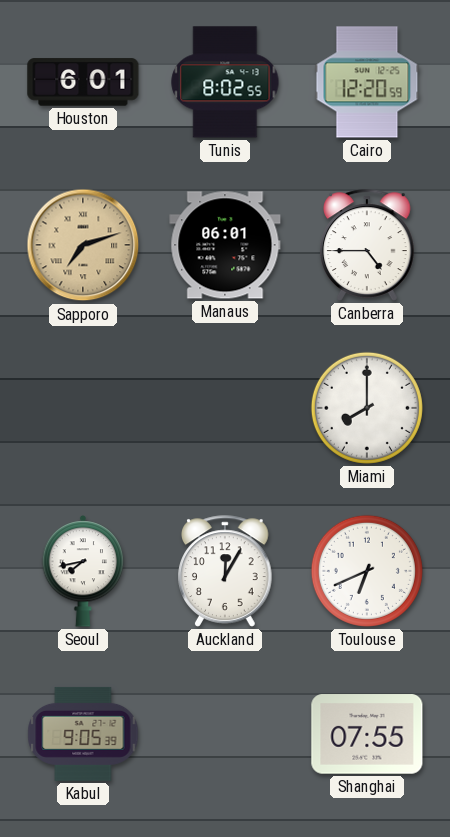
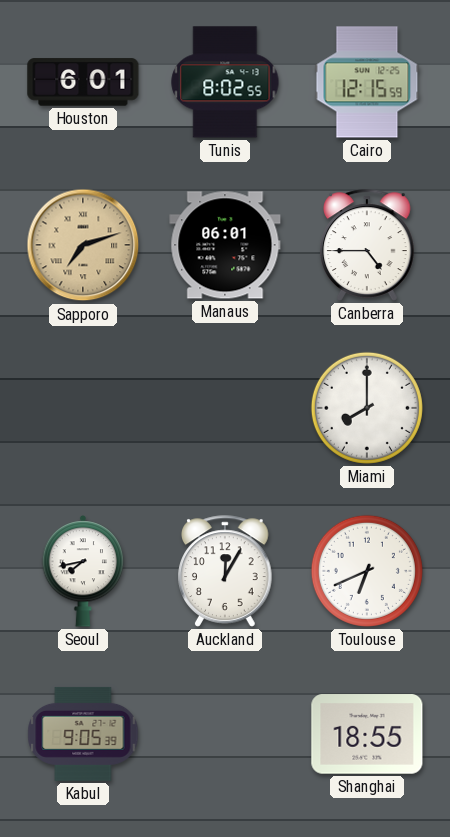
Cairo: 12:20 -> 12:15
Shanghai: 07:55 -> 18:55
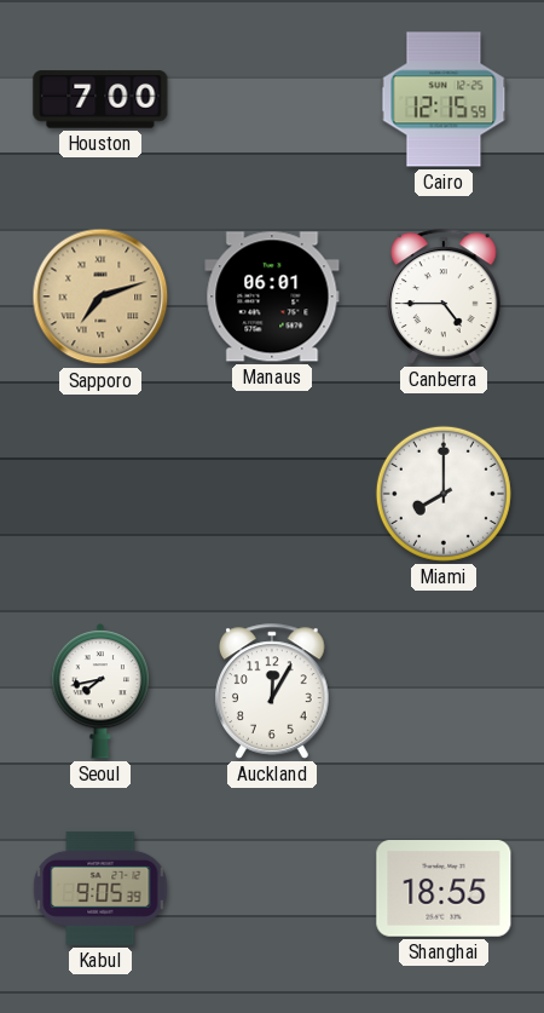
Houston: 6:01 -> 7:00
Tunis: 8:02 -> none
Toulouse: 6:41 -> none
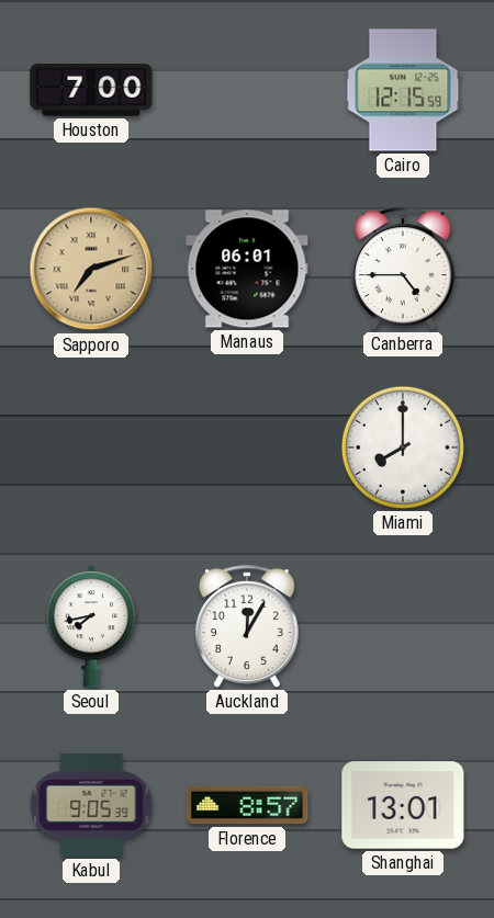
Florence: none -> 8:57
Shanghai: 18:55 -> 13:01
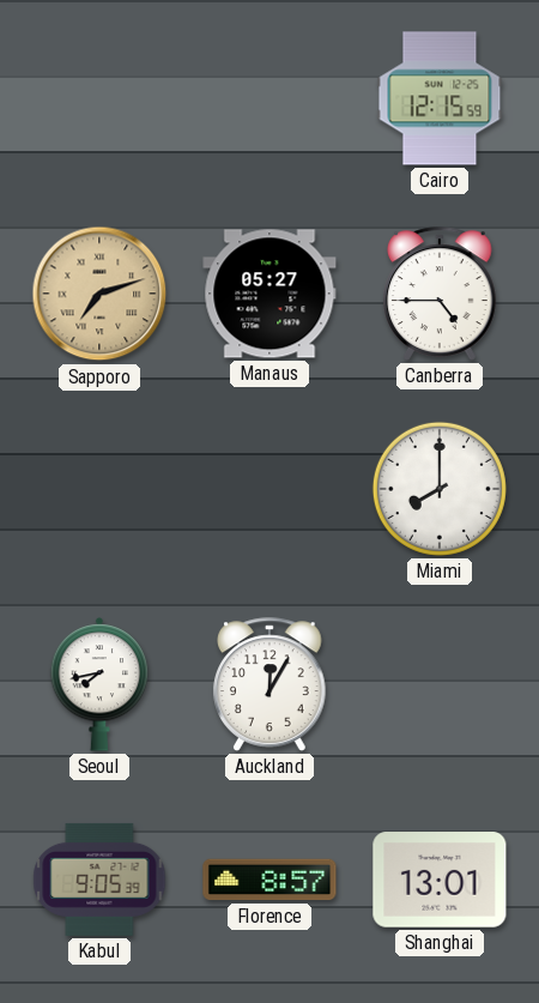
Houston: 7:00 -> none
Manaus: 06:01 -> 05:27
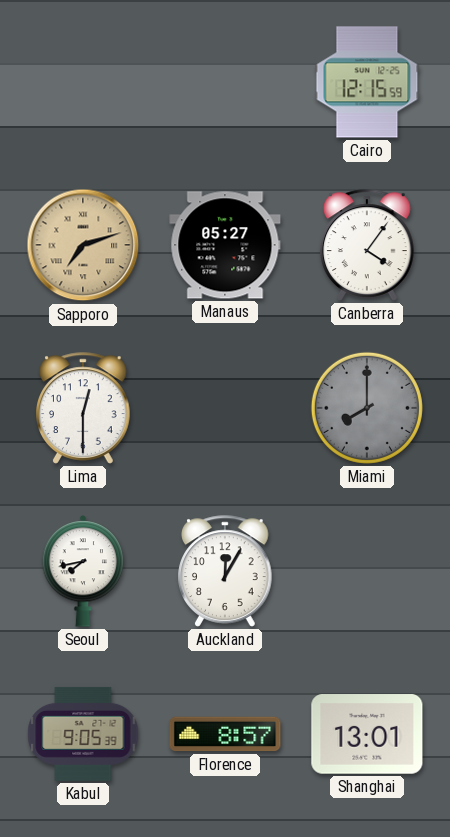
Canberra: 4:45 -> 4:06
Lima: none -> 12:30
Miami dial: white -> grey
